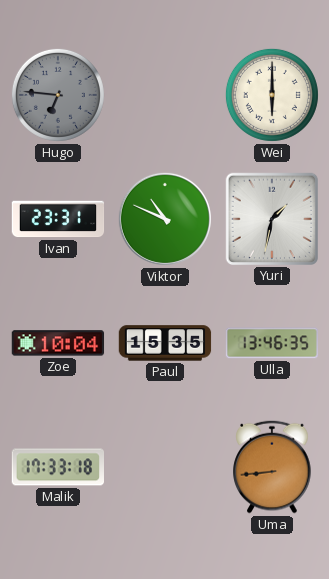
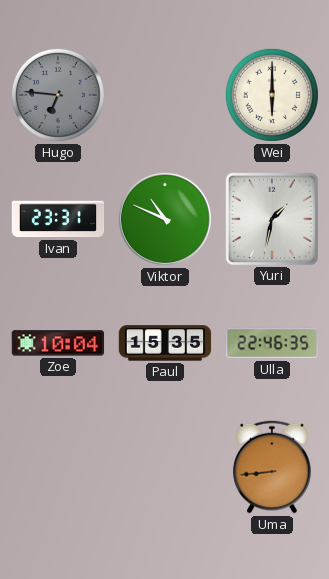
Ulla: 13:46 -> 22:46
Malik: 17:33 -> none
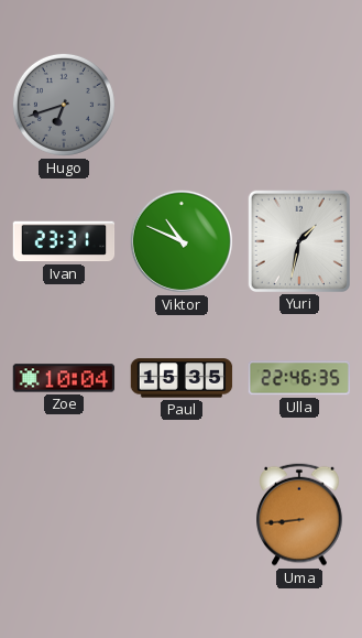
Hugo: 6:46 -> 6:42
Wei: 6:00 -> none
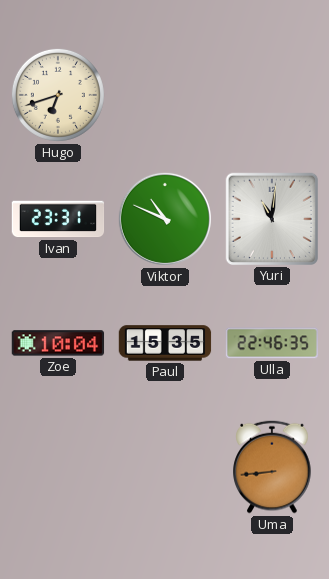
Hugo dial: grey -> cream
Yuri: 1:32 -> 11:01
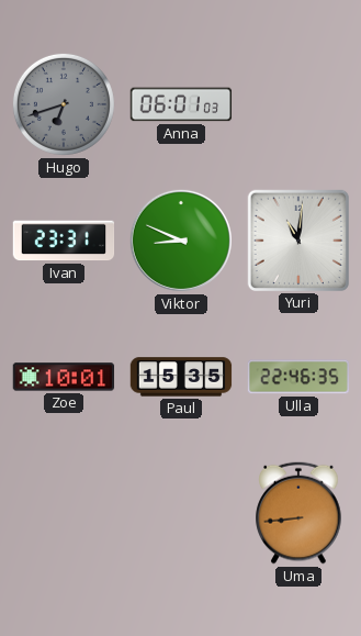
Hugo dial: cream -> grey
Anna: none -> 06:01
Viktor: 10:49 -> 8:49
Zoe: 10:04 -> 10:01
